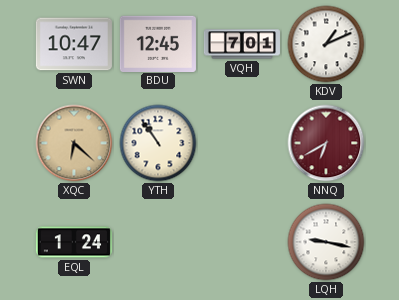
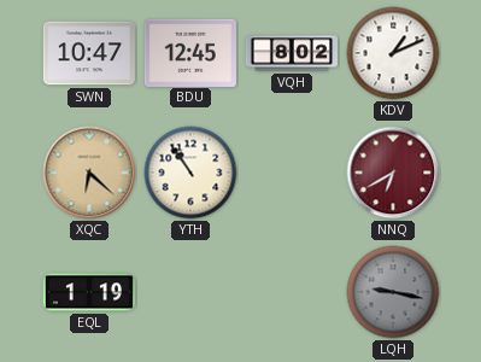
VQH: 7:01 -> 8:02
EQL: 1:24 -> 1:19
LQH dial: white -> grey
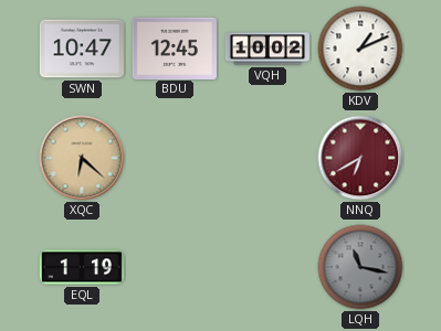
VQH: 8:02 -> 10:02
YTH: 10:54 -> none
LQH: 9:17 -> 11:17
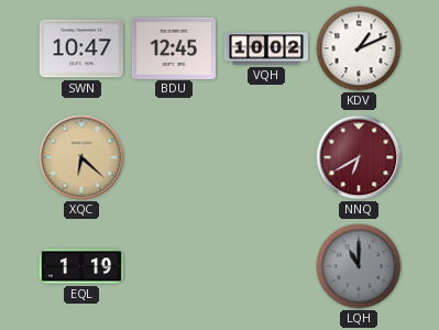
LQH: 11:17 -> 11:00
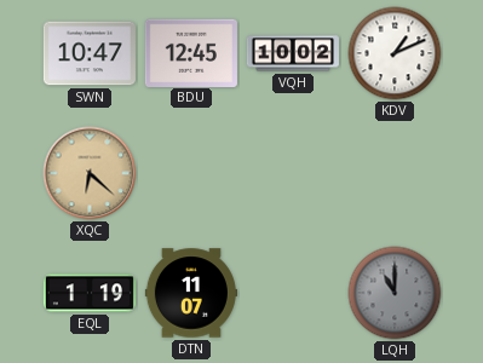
NNQ: 6:40 -> none
DTN: none -> 11:07
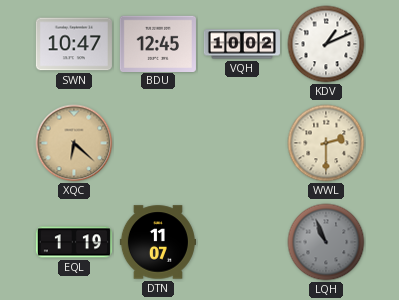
WWL: none -> 2:30
LQH: 11:00 -> 10:56
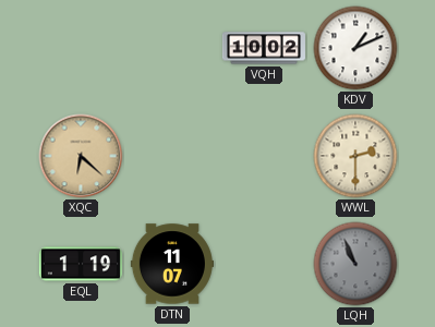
SWN: 10:47 -> none
BDU: 12:45 -> none
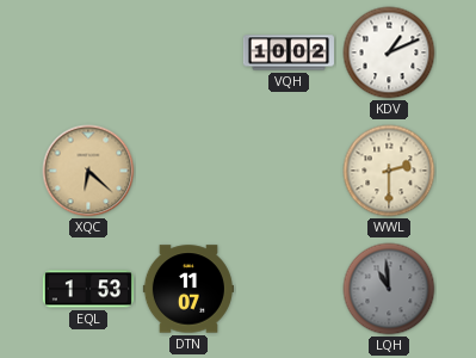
EQL: 1:19 -> 1:53
LQH: 10:56 -> 10:59
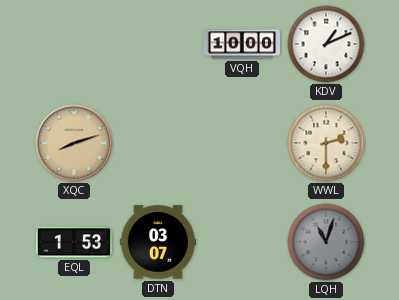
VQH: 10:02 -> 10:00
XQC: 6:22 -> 8:12
DTN: 11:07 -> 03:07
LQH: 10:59 -> 11:03
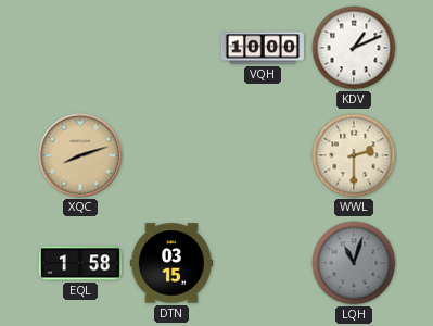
EQL: 1:53 -> 1:58
DTN: 03:07 -> 03:15
